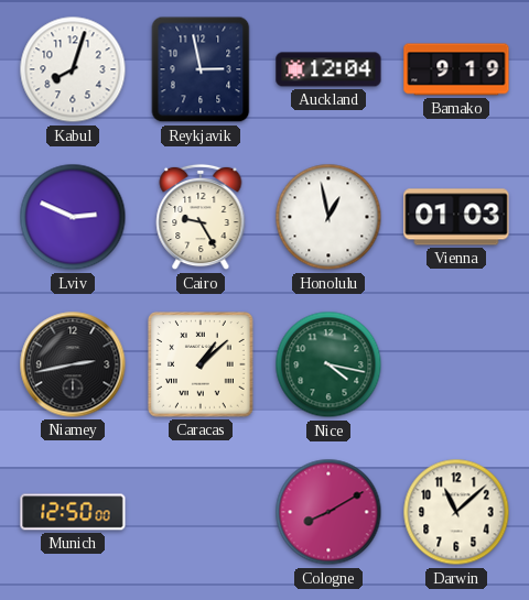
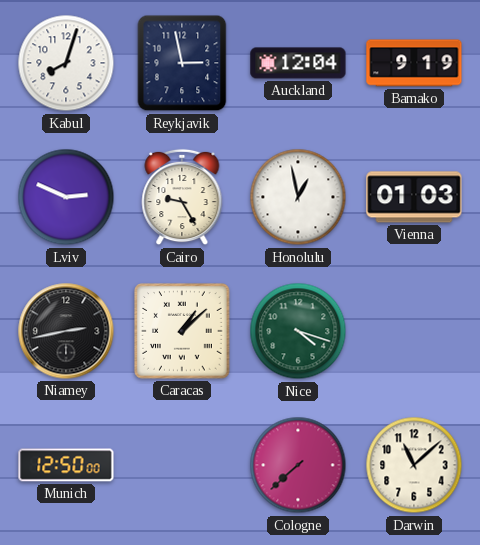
Nice: 4:17 -> 4:18
Cologne: 8:10 -> 7:38
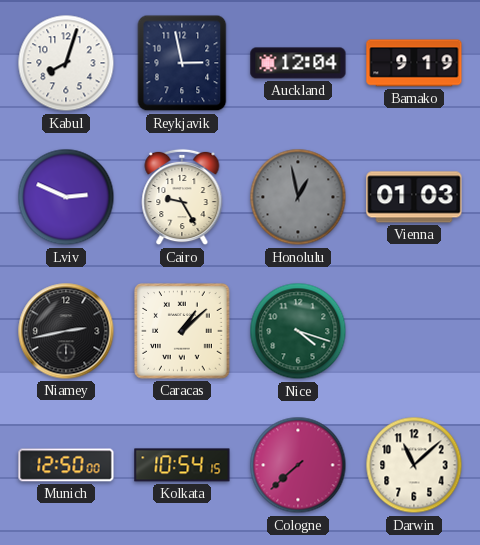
Honolulu dial: white -> grey
Kolkata: none -> 10:54
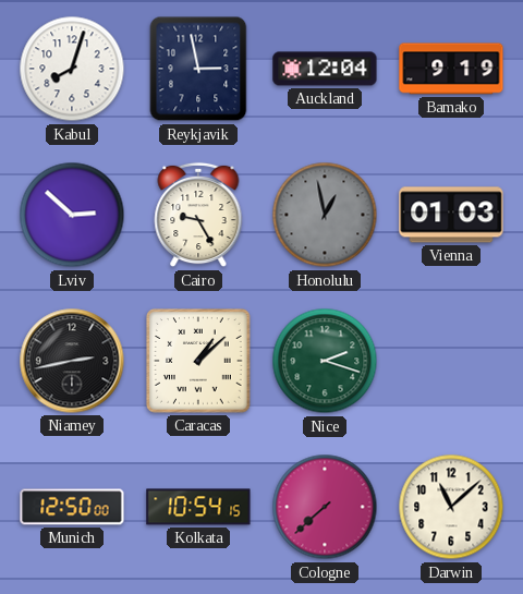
Lviv: 2:49 -> 2:52
Nice: 4:18 -> 2:18
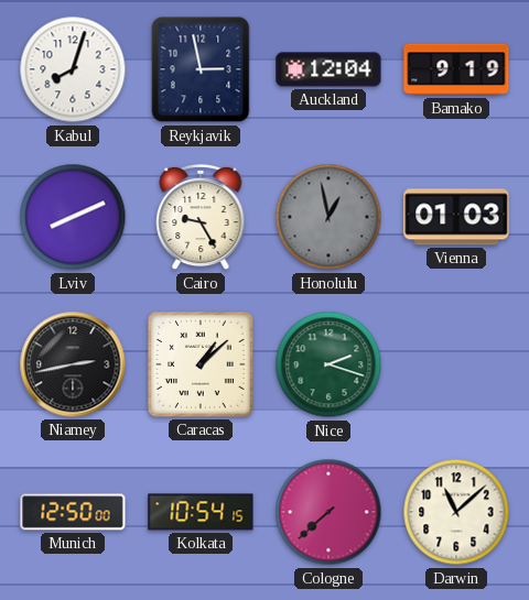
Lviv: 2:52 -> 8:11
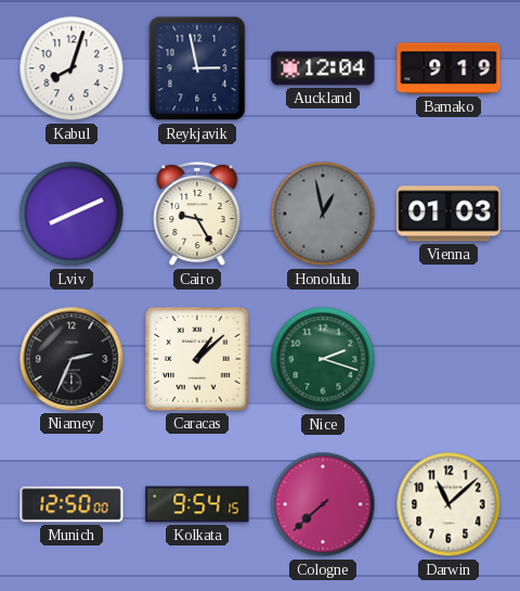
Niamey: 2:43 -> 2:34
Kolkata: 10:54 -> 9:54
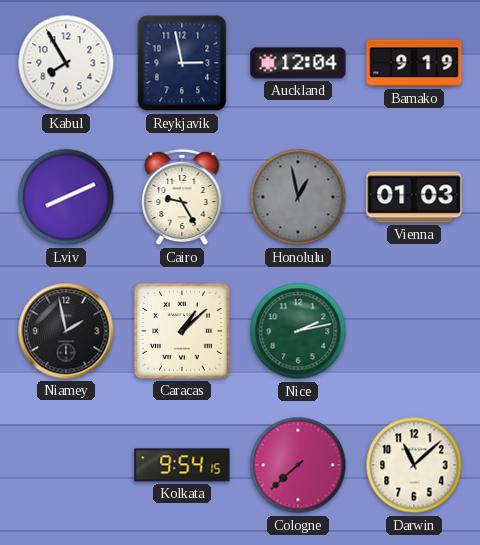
Kabul: 8:03 -> 7:55
Niamey: 2:34 -> 1:58
Nice: 2:18 -> 2:13
Munich: 12:50 -> none
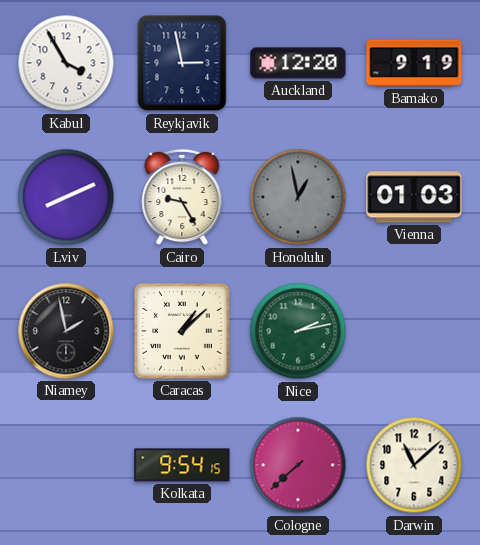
Kabul: 7:55 -> 3:55
Auckland: 12:04 -> 12:20
